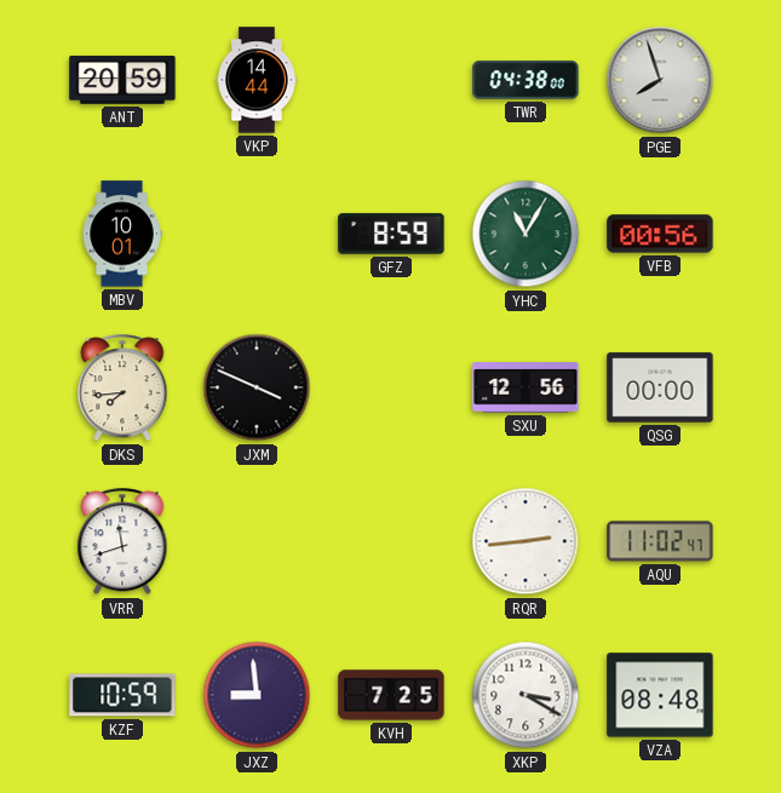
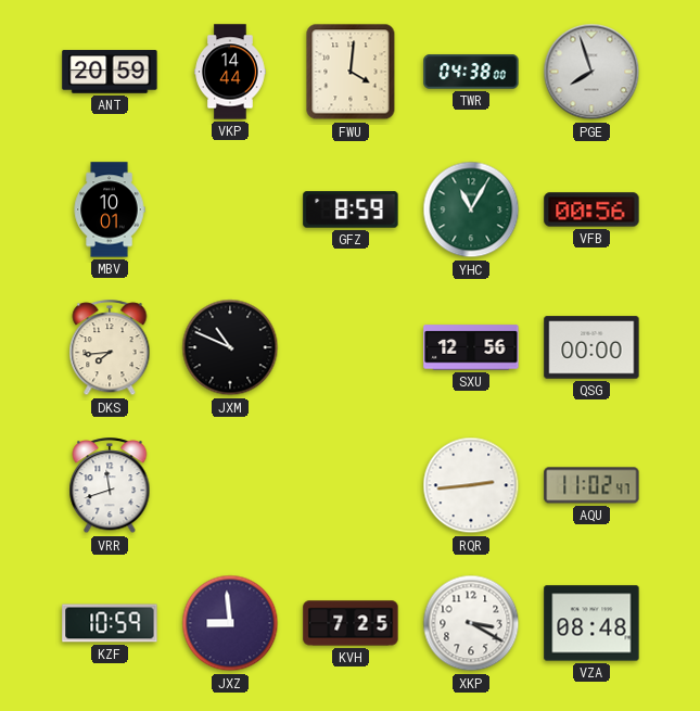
FWU: none -> 4:01
JXM: 3:49 -> 10:49
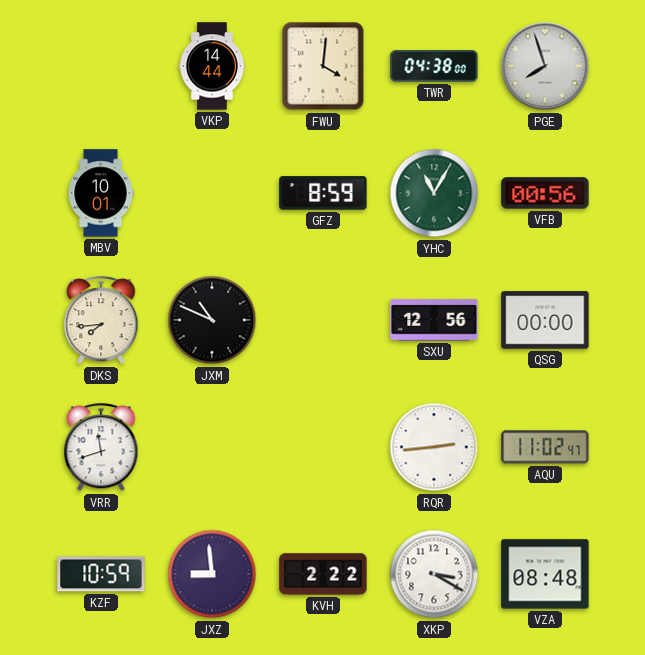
ANT: 20:59 -> none
KVH: 7:25 -> 2:22
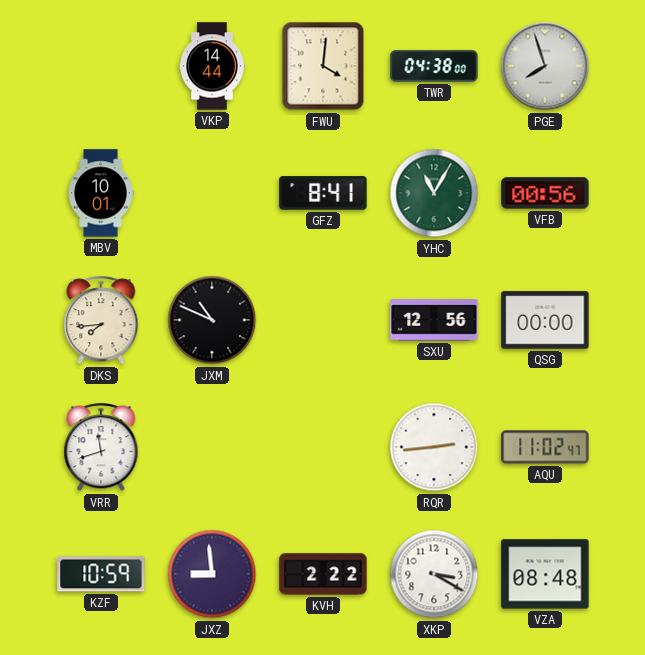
GFZ: 8:59 -> 8:41
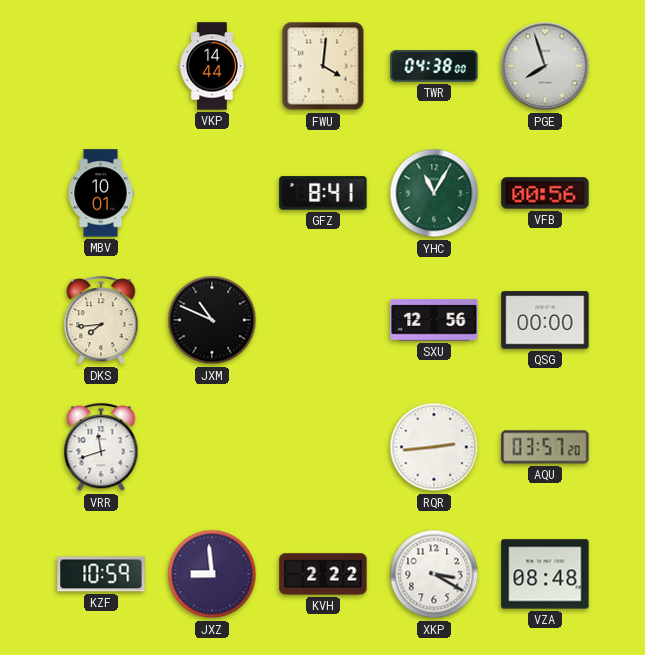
AQU: 11:02 -> 03:57
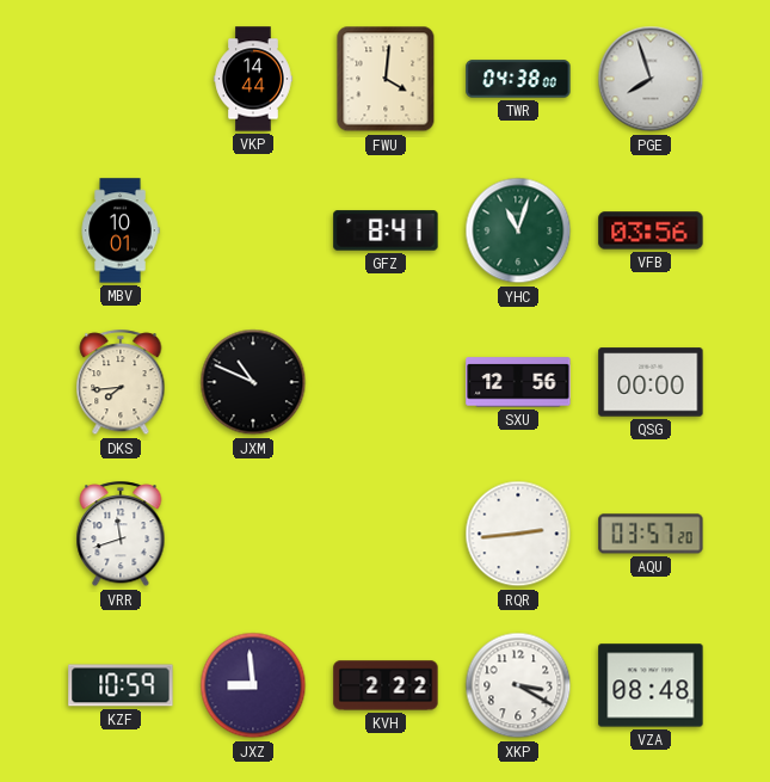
YHC: 11:05 -> 11:03
VFB: 00:56 -> 03:56
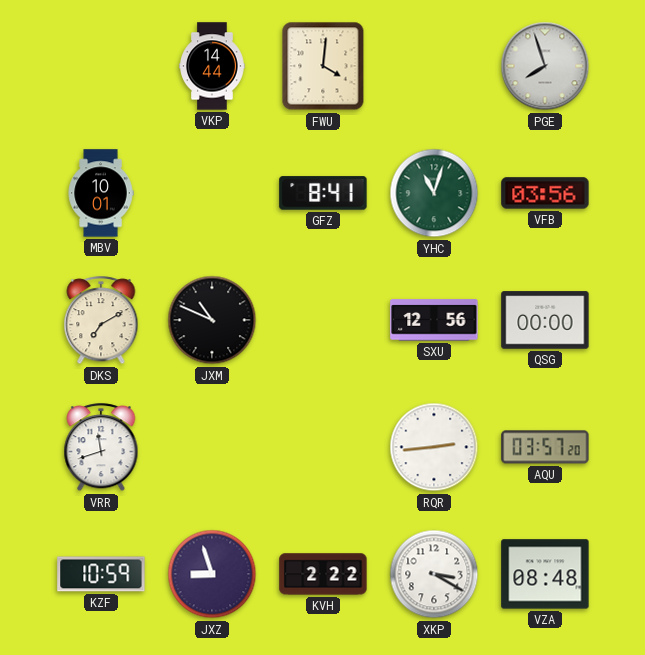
TWR: 04:38 -> none
DKS: 7:44 -> 7:10
JXZ: 8:59 -> 8:57
